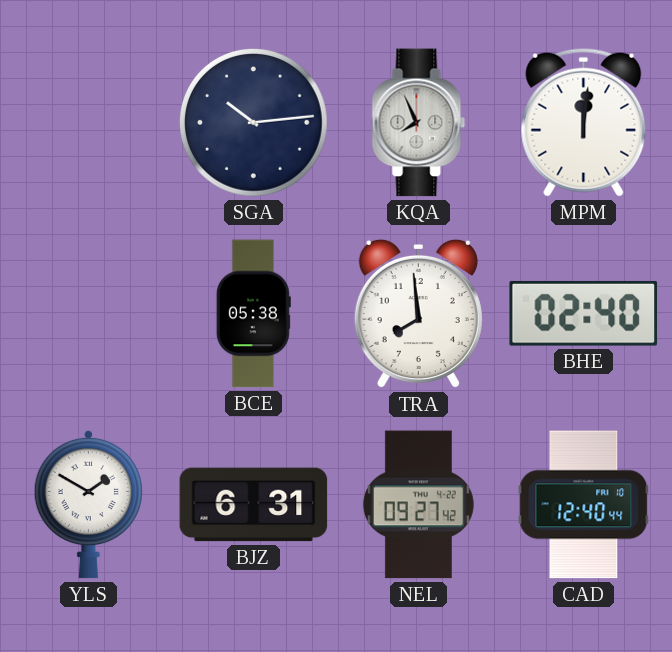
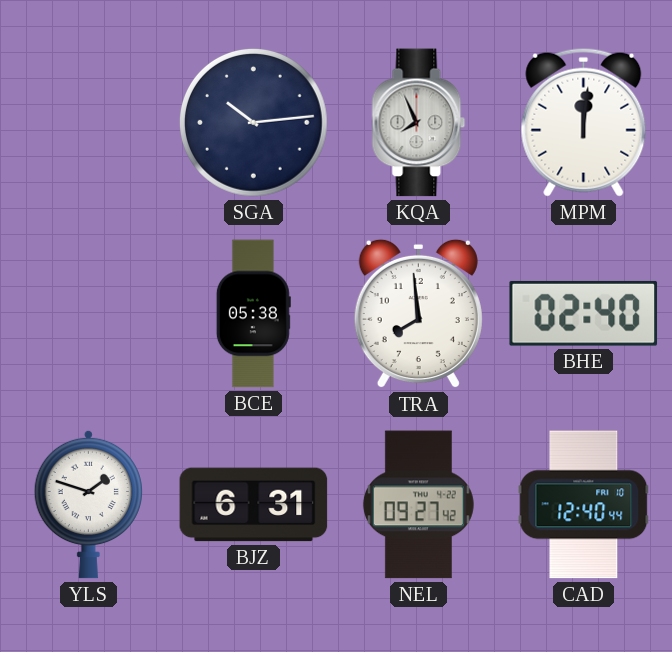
YLS: 1:50 -> 1:48
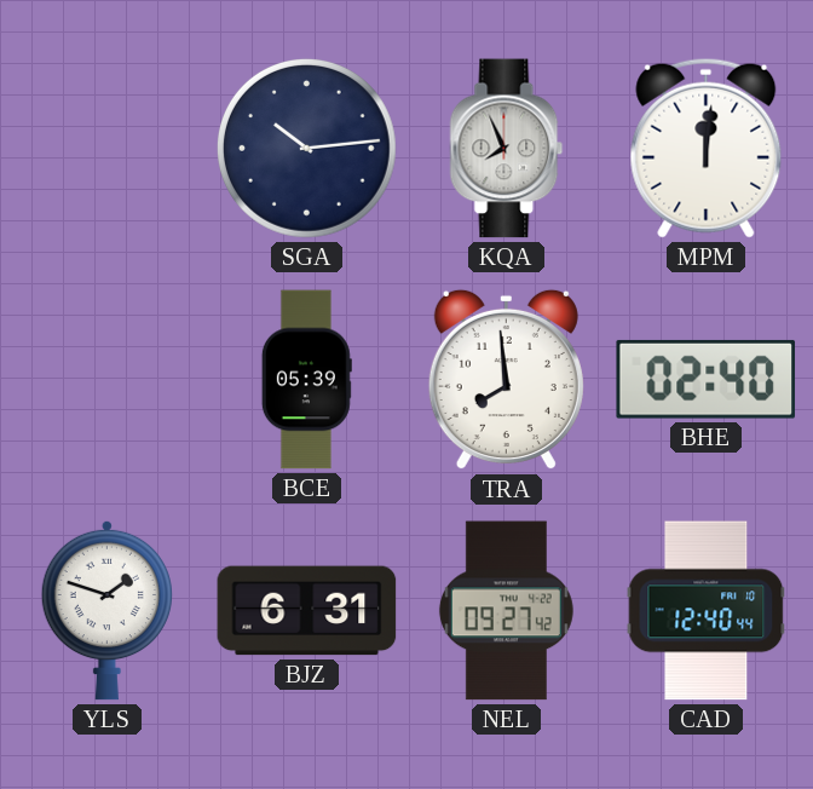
BCE: 05:38 -> 05:39
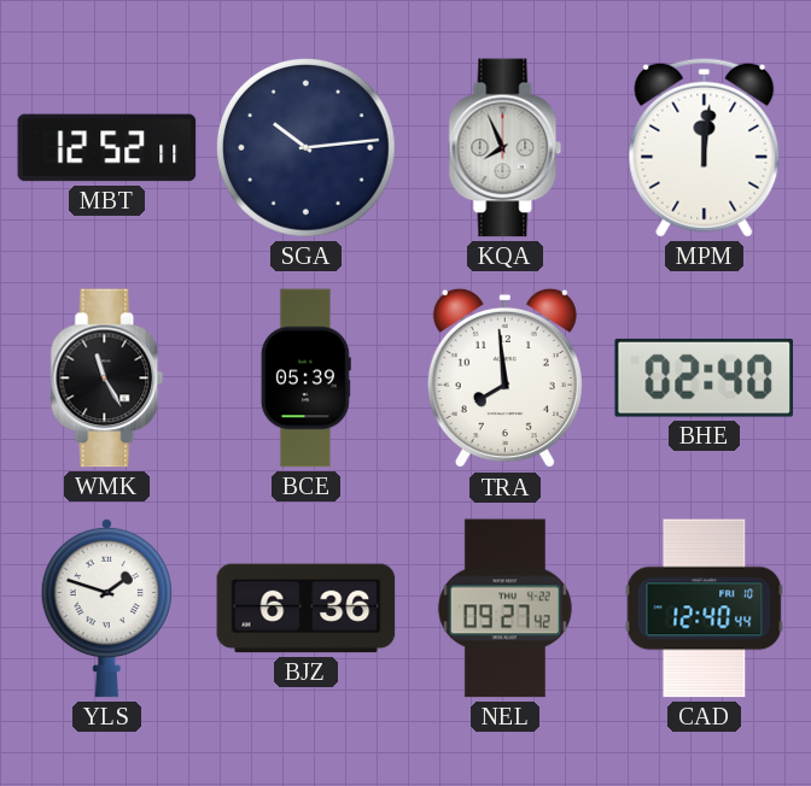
MBT: none -> 12:52
WMK: none -> 11:25
BJZ: 6:31 -> 6:36
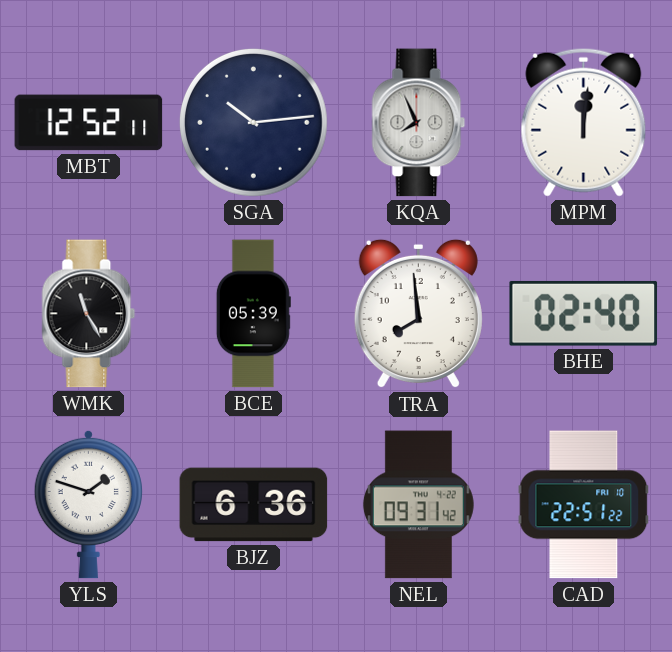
NEL: 09:27 -> 09:31
CAD: 12:40 -> 22:51
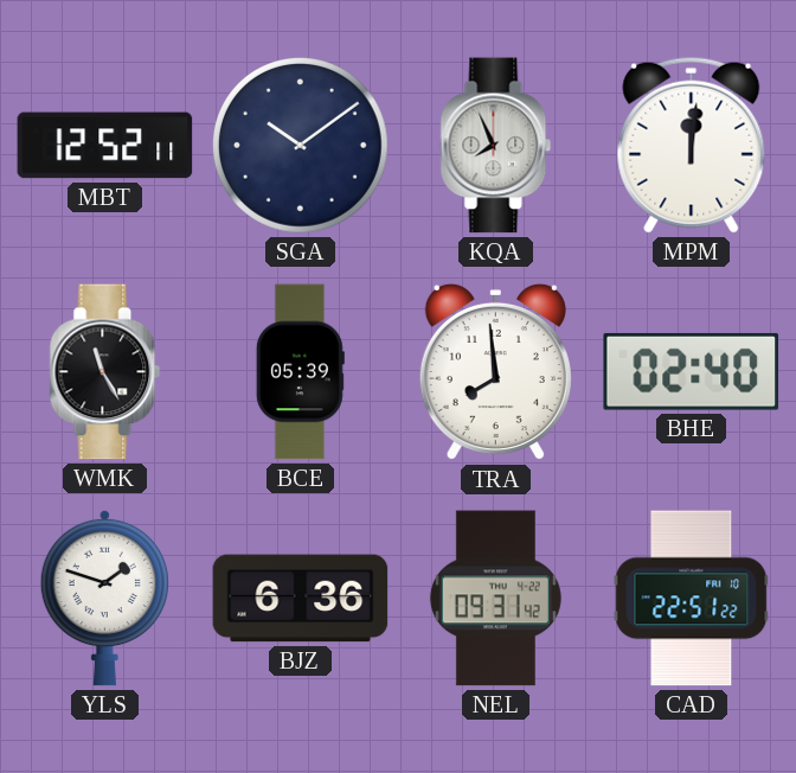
SGA: 10:14 -> 10:09
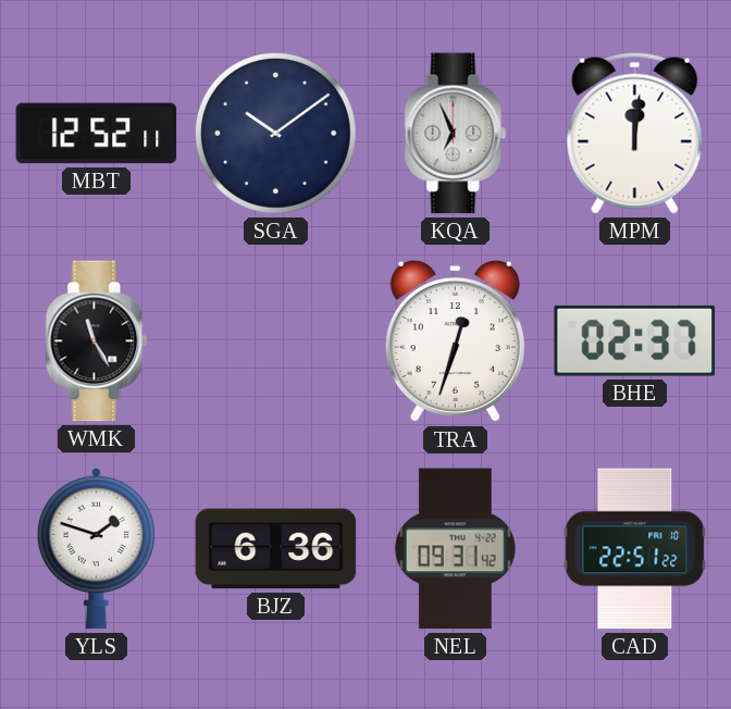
KQA: 7:56 -> 6:56
BCE: 05:39 -> none
TRA: 7:59 -> 12:33
BHE: 02:40 -> 02:37
